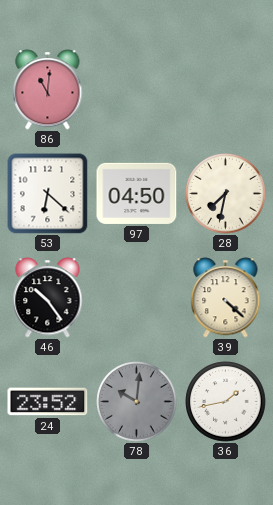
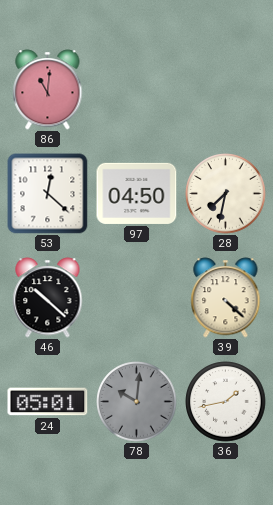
53: 6:22 -> 12:22
46: 10:24 -> 10:22
24: 23:52 -> 05:01
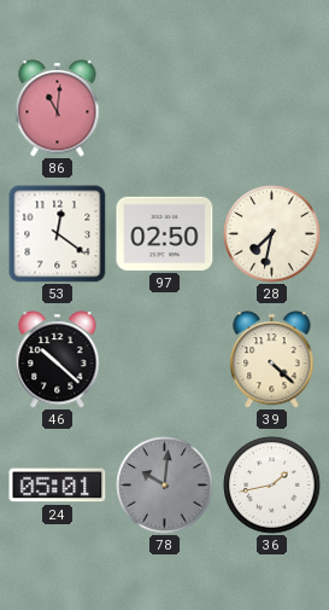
53: 12:22 -> 12:21
97: 04:50 -> 02:50
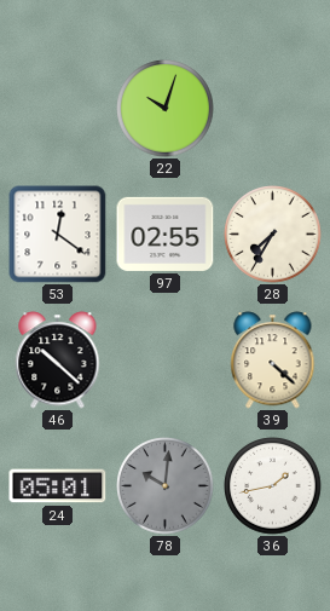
86: 11:01 -> none
22: none -> 10:03
97: 02:50 -> 02:55
28: 7:32 -> 7:35
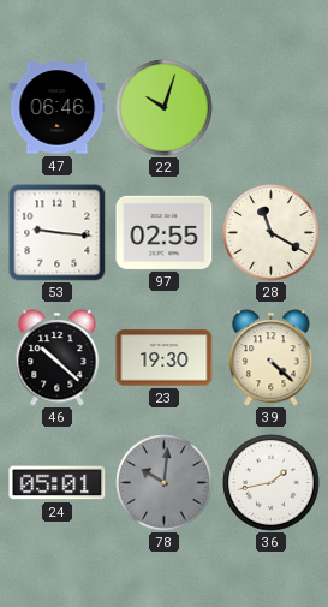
47: none -> 06:46
53: 12:21 -> 9:16
28: 7:35 -> 11:20
23: none -> 19:30
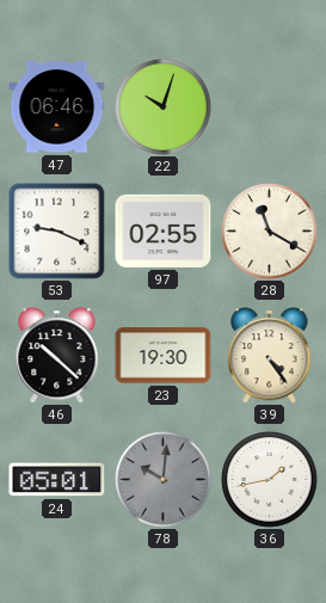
53: 9:16 -> 9:19
39: 4:22 -> 4:24
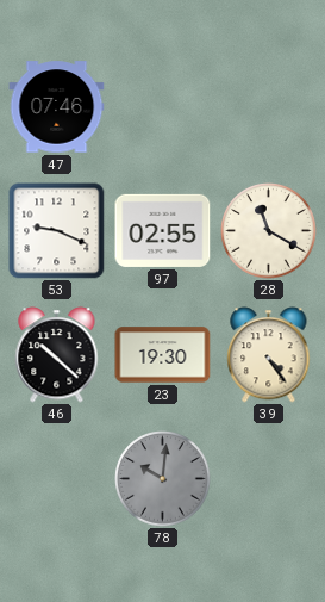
47: 06:46 -> 07:46
22: 10:03 -> none
24: 05:01 -> none
36: 1:43 -> none
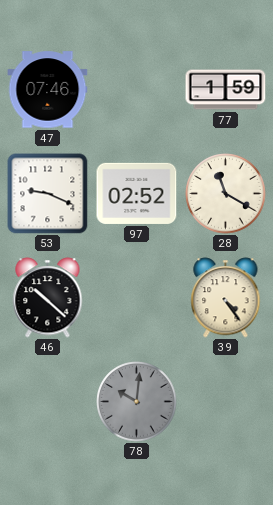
77: none -> 1:59
97: 02:55 -> 02:52
23: 19:30 -> none
